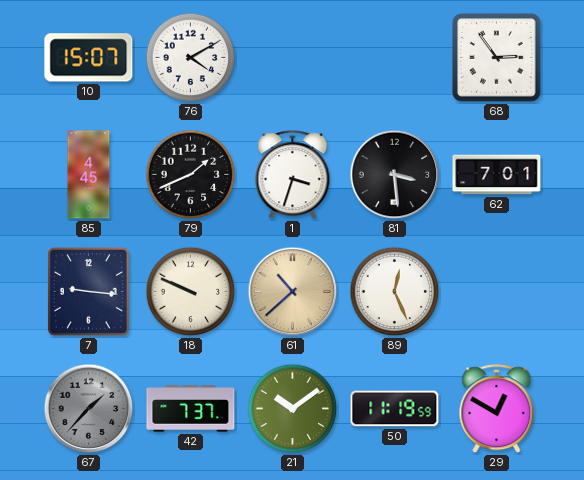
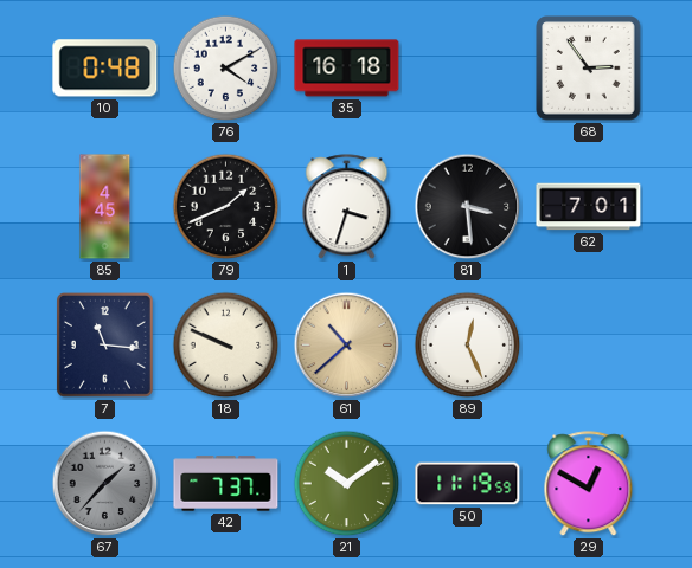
10: 15:07 -> 0:48
35: none -> 16:18
7: 9:16 -> 11:16
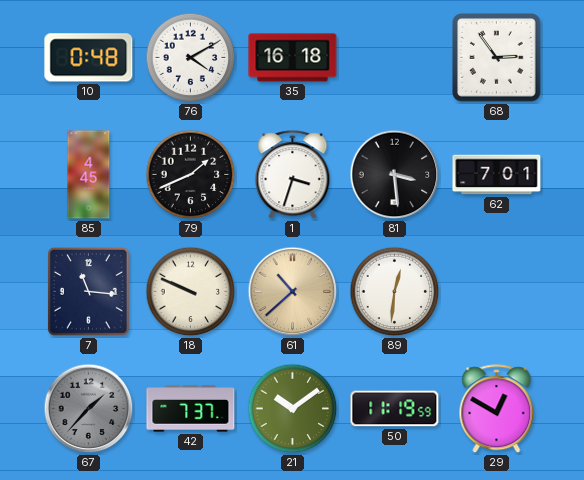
89: 12:26 -> 12:31
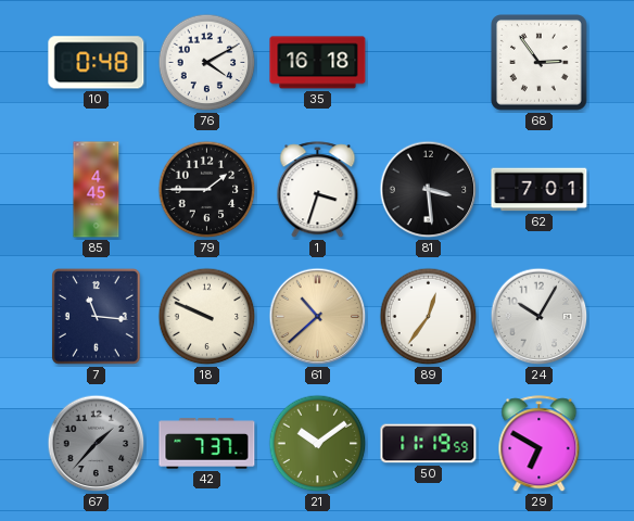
79: 1:41 -> 1:45
89: 12:31 -> 12:36
24: none -> 10:05
29: 12:50 -> 6:50
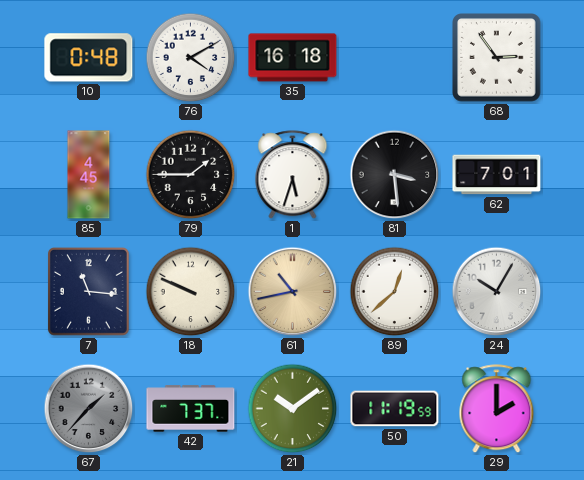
1: 3:33 -> 5:33
61: 10:38 -> 10:43
89: 12:36 -> 12:38
29: 6:50 -> 2:00
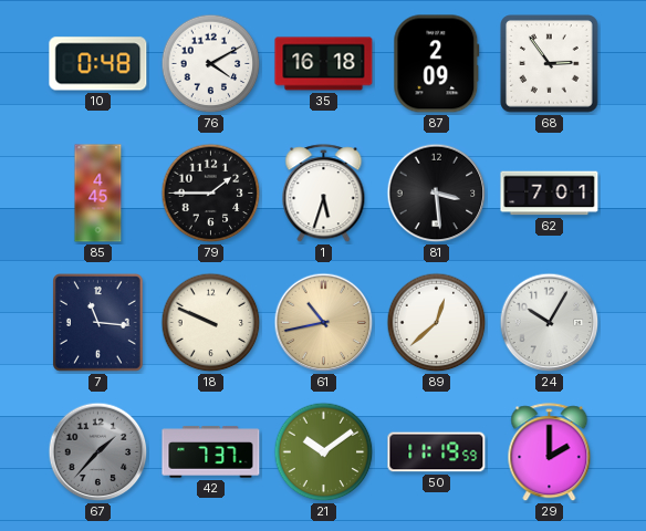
87: none -> 2:09
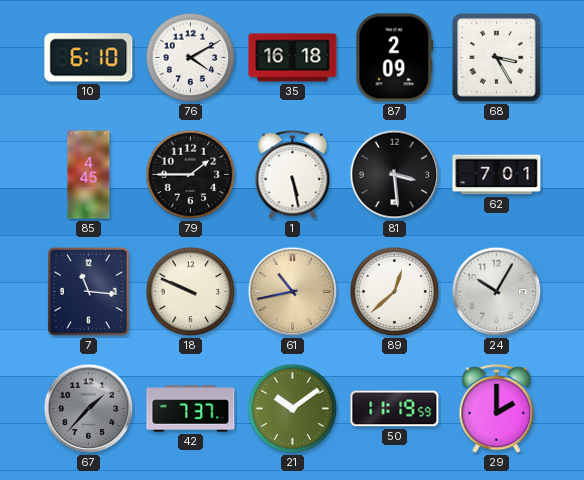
10: 0:48 -> 6:10
68: 2:54 -> 3:25
1: 5:33 -> 5:28
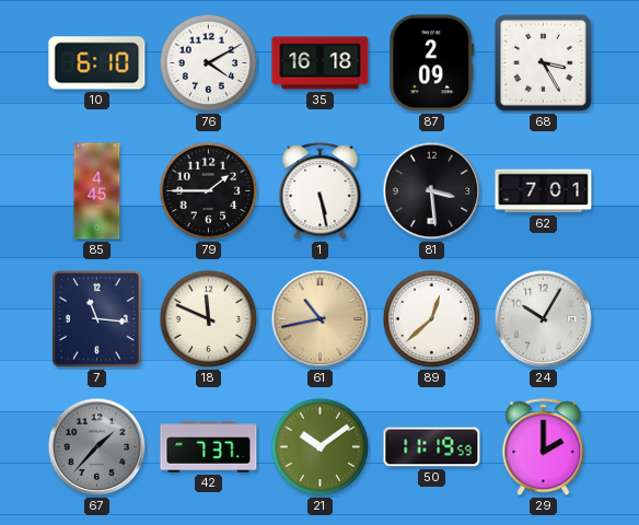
18: 9:49 -> 11:49
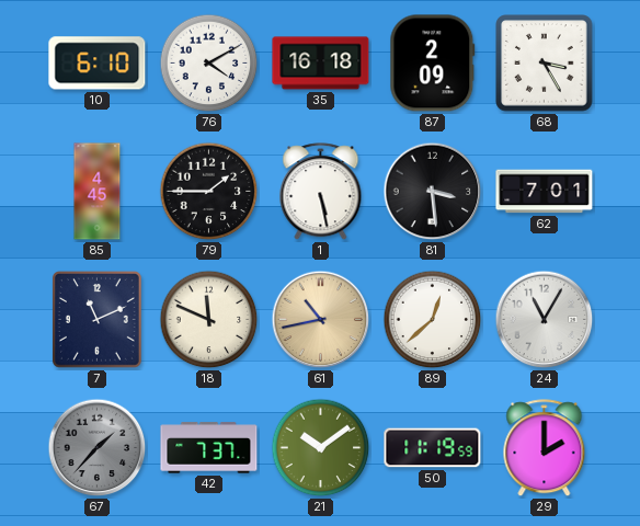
7: 11:16 -> 11:11
24: 10:05 -> 11:05
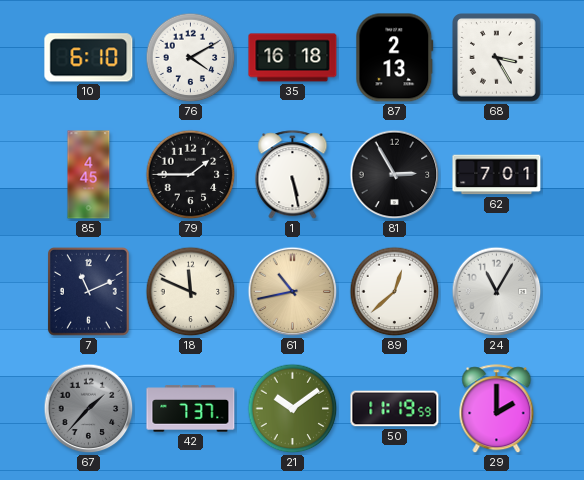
87: 2:09 -> 2:13
81: 3:29 -> 2:55
